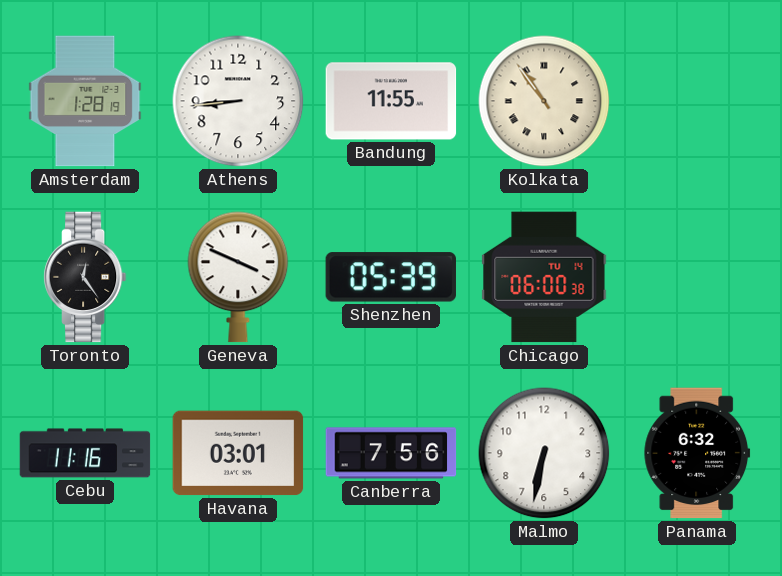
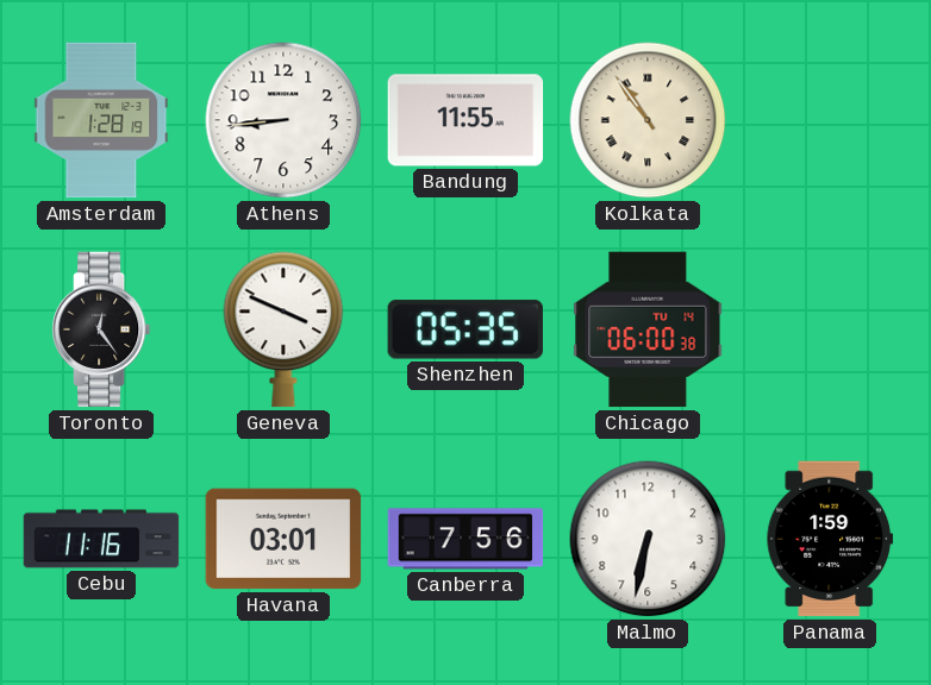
Shenzhen: 05:39 -> 05:35
Panama: 6:32 -> 1:59
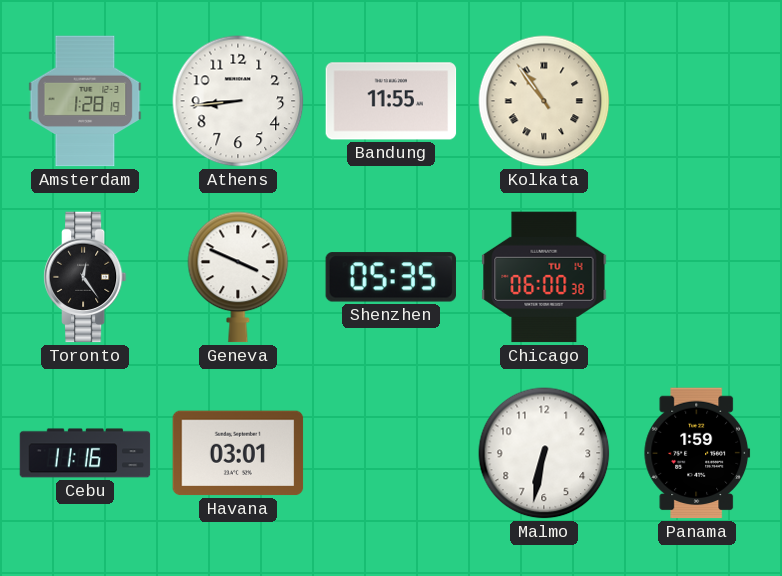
Canberra: 7:56 -> none
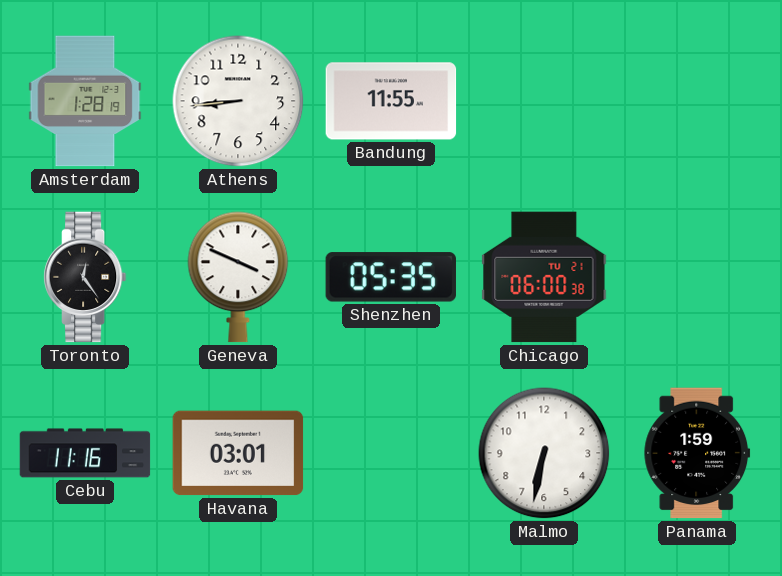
Kolkata: 10:54 -> none
Chicago date: TU 14 -> TU 21
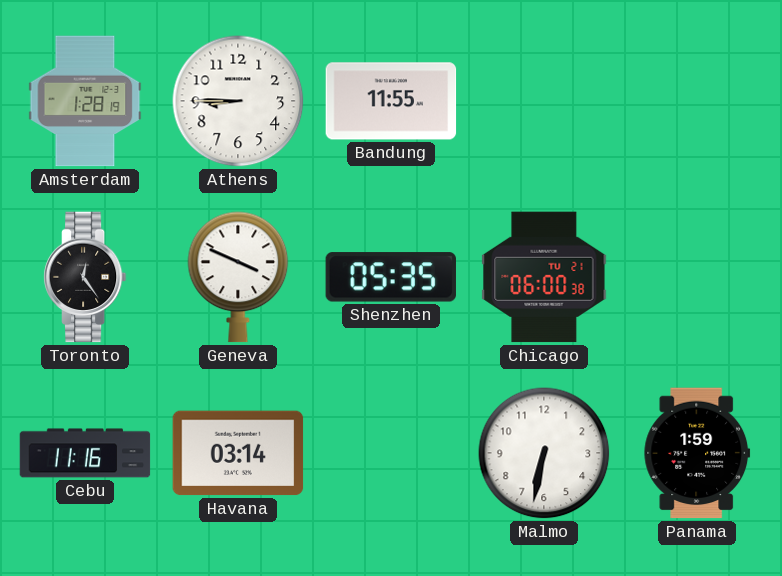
Athens: 8:44 -> 8:45
Havana: 03:01 -> 03:14
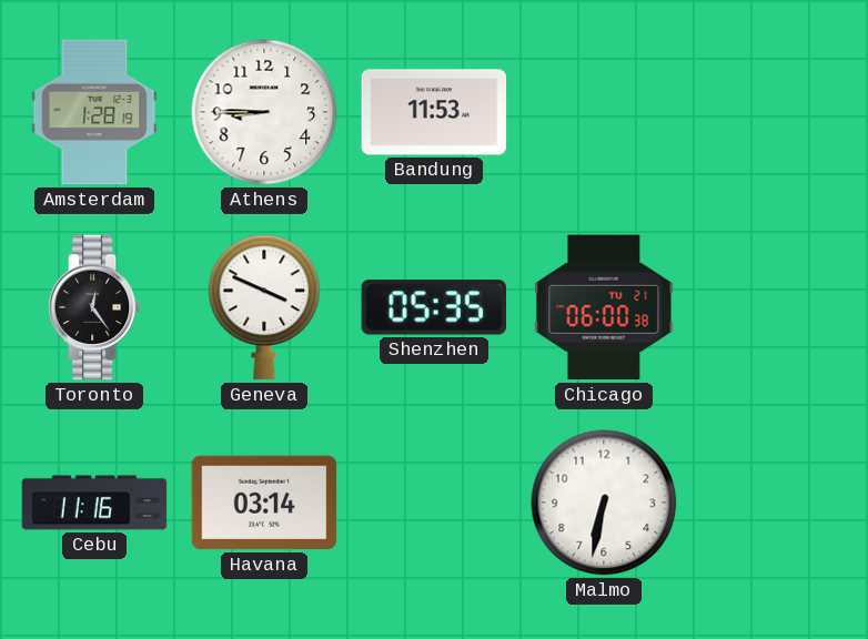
Bandung: 11:55 -> 11:53
Panama: 1:59 -> none
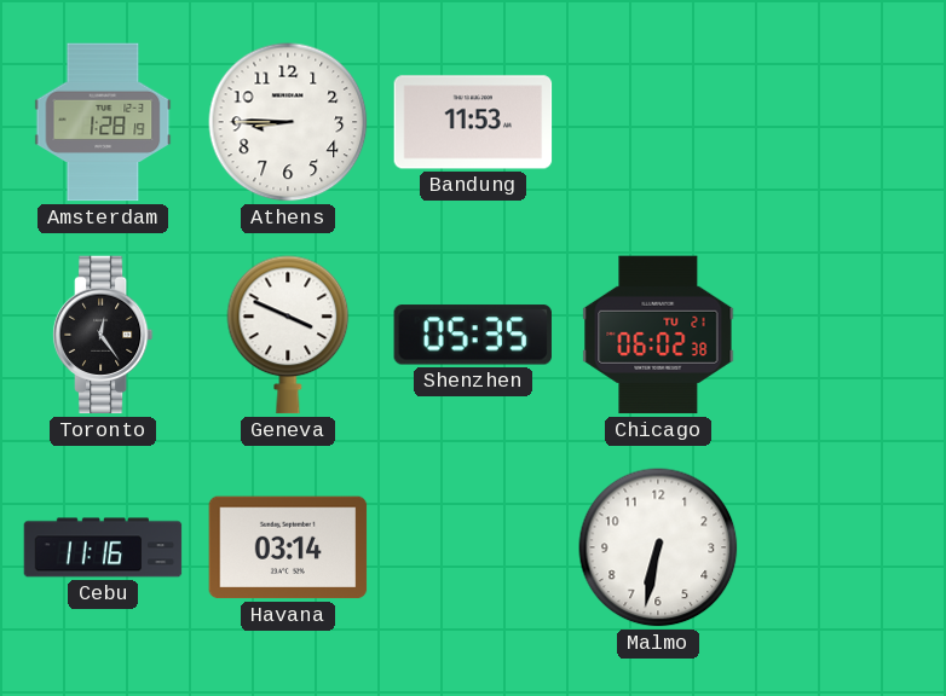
Chicago: 06:00 -> 06:02
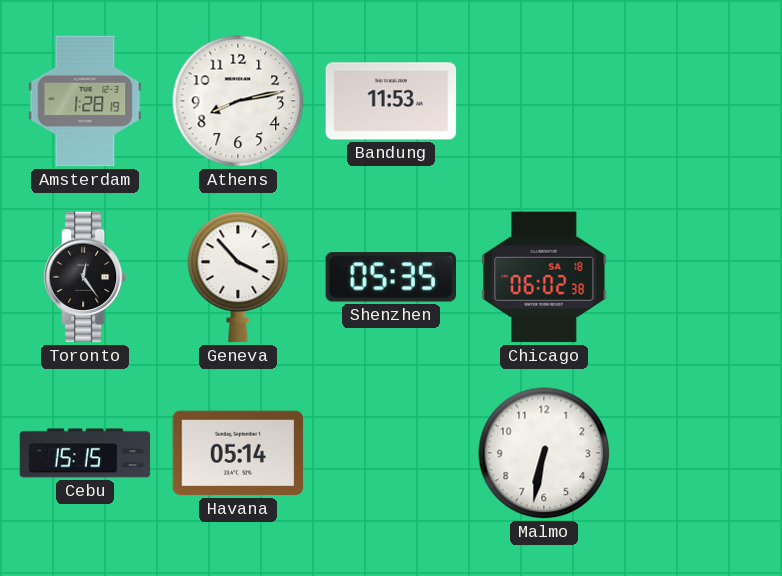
Athens: 8:45 -> 8:13
Geneva: 3:49 -> 3:53
Chicago date: TU 21 -> SA 18
Cebu: 11:16 -> 15:15
Havana: 03:14 -> 05:14
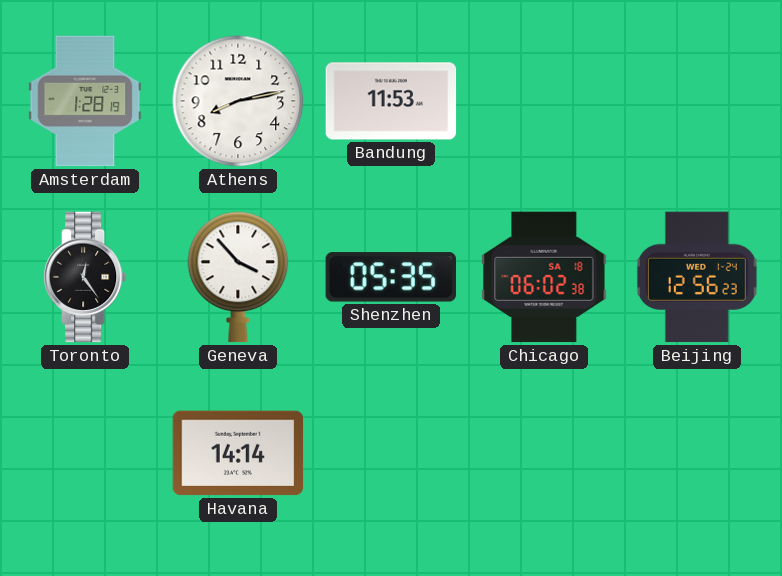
Beijing: none -> 12:56
Cebu: 15:15 -> none
Havana: 05:14 -> 14:14
Malmo: 6:32 -> none
